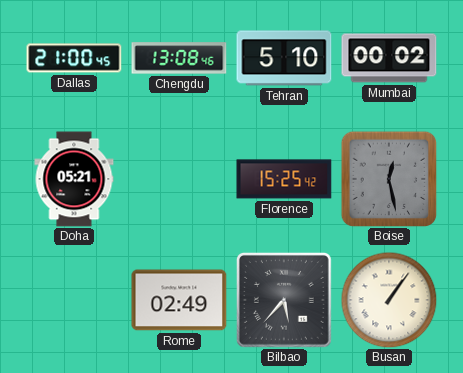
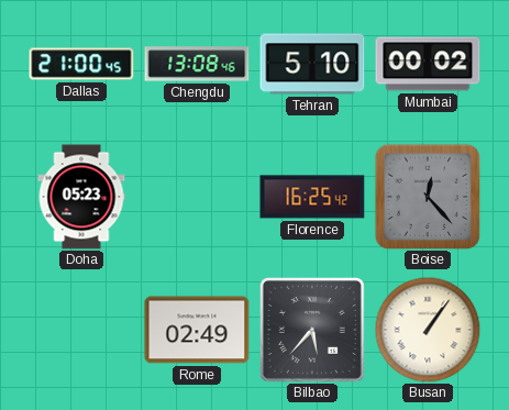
Doha: 05:21 -> 05:23
Florence: 15:25 -> 16:25
Boise: 12:28 -> 12:23
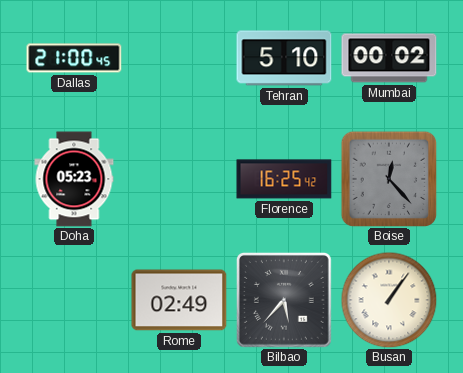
Chengdu: 13:08 -> none
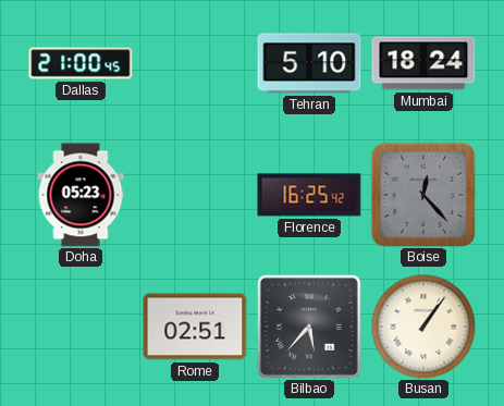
Mumbai: 00:02 -> 18:24
Rome: 02:49 -> 02:51
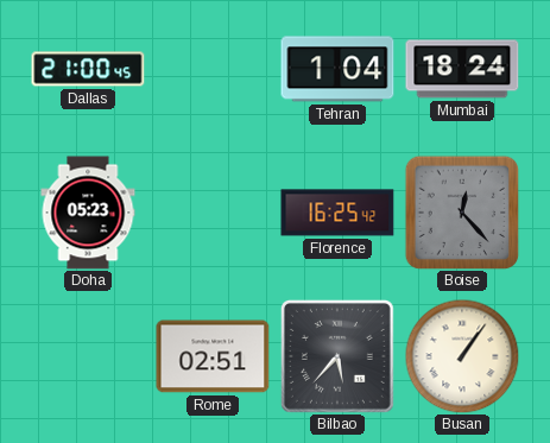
Tehran: 5:10 -> 1:04
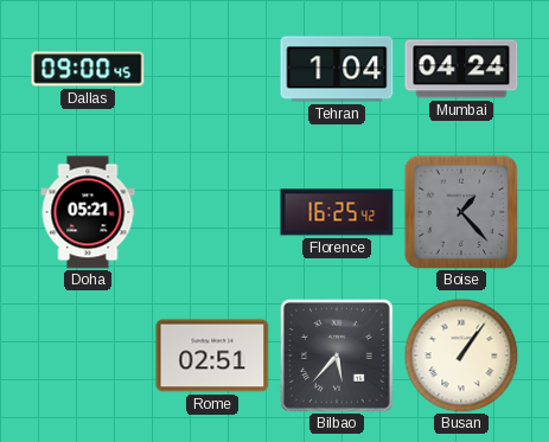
Dallas: 21:00 -> 09:00
Mumbai: 18:24 -> 04:24
Doha: 05:23 -> 05:21
Boise: 12:23 -> 1:23
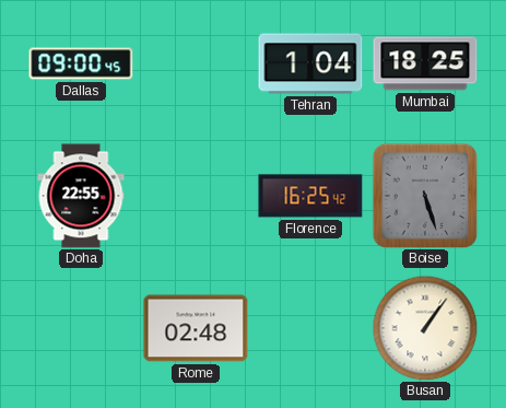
Mumbai: 04:24 -> 18:25
Doha: 05:21 -> 22:55
Boise: 1:23 -> 5:27
Rome: 02:51 -> 02:48
Bilbao: 5:37 -> none
